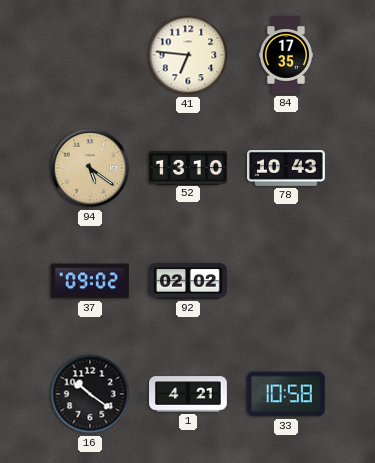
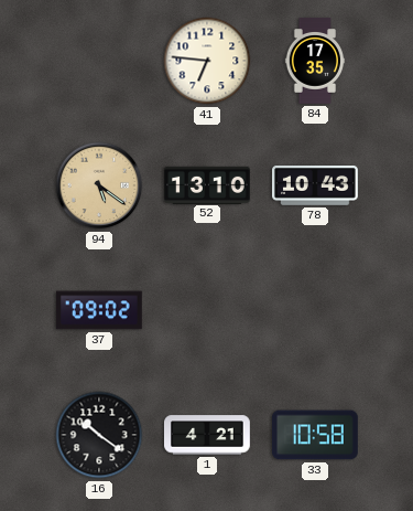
92: 02:02 -> none
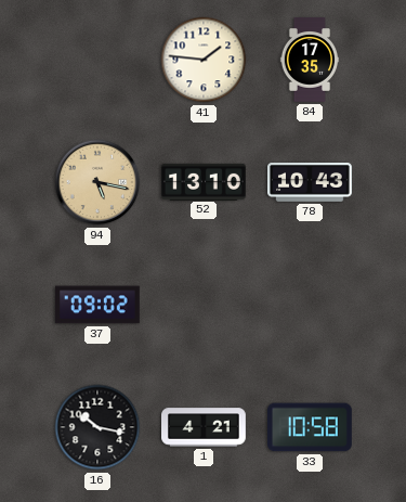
41: 6:46 -> 1:46
94: 5:21 -> 5:17
16: 10:21 -> 10:17
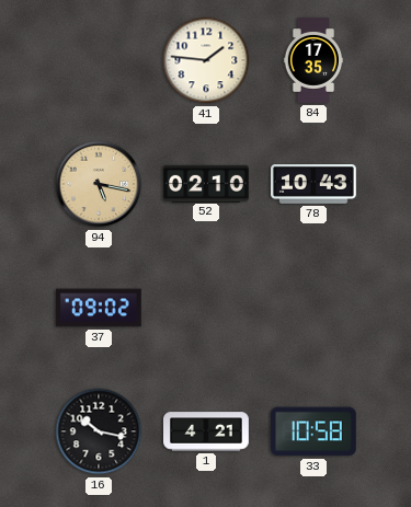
52: 13:10 -> 02:10
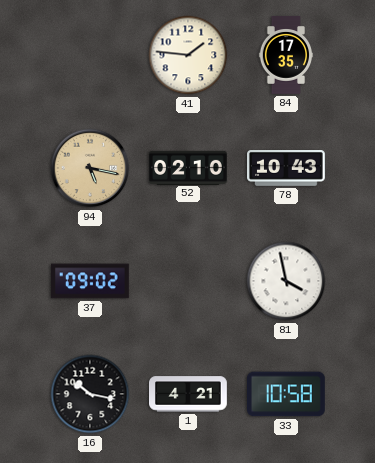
81: none -> 3:58
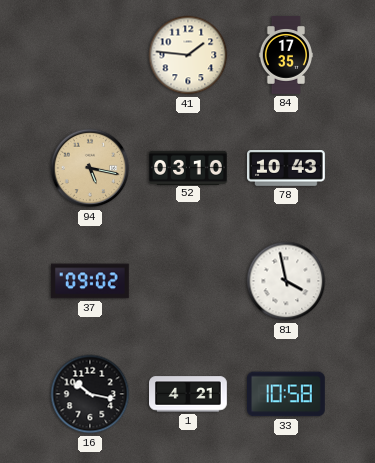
52: 02:10 -> 03:10
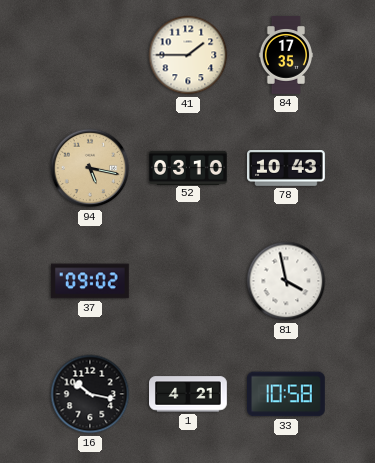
41: 1:46 -> 1:45
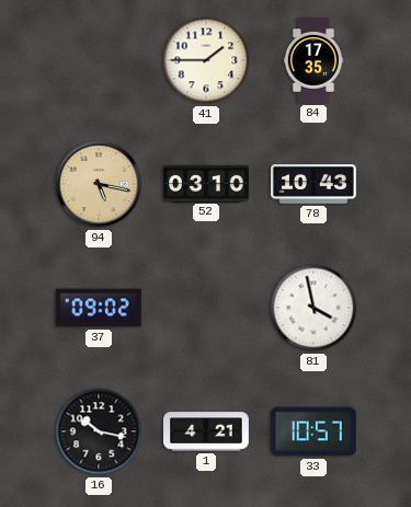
33: 10:58 -> 10:57
